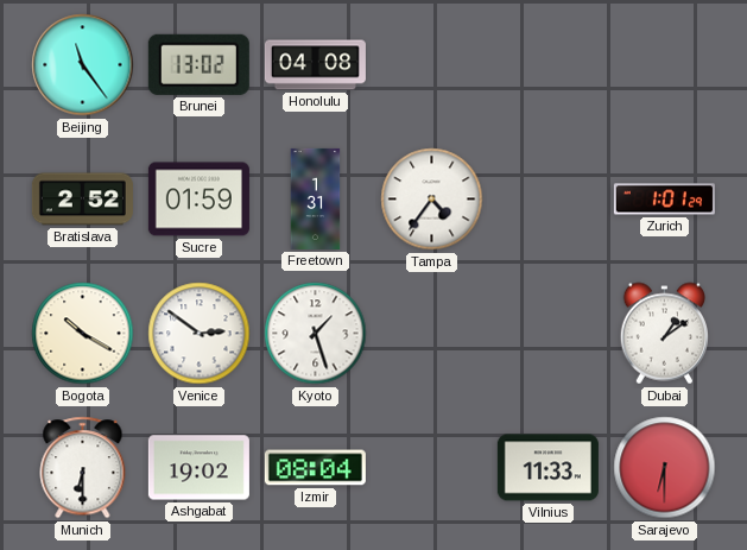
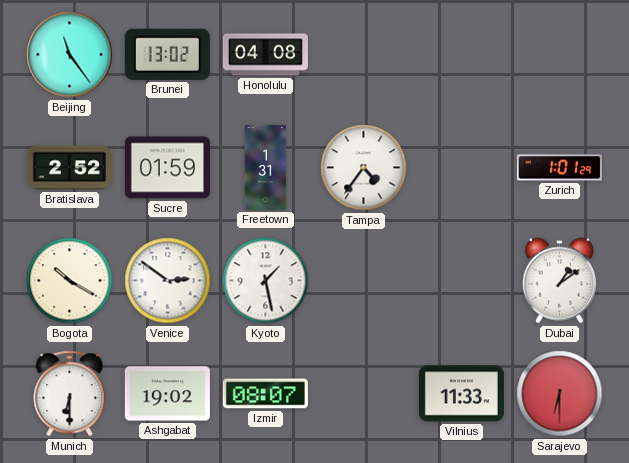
Kyoto: 1:27 -> 1:28
Izmir: 08:04 -> 08:07
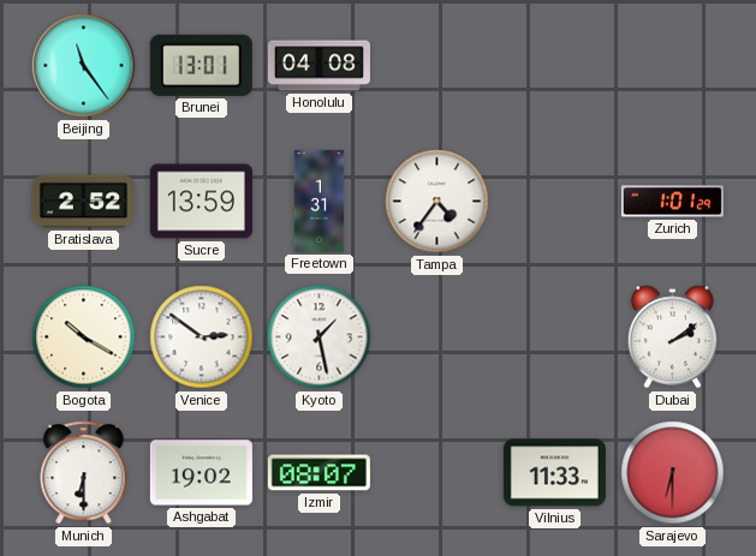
Brunei: 13:02 -> 13:01
Sucre: 01:59 -> 13:59
Dubai: 1:09 -> 2:09
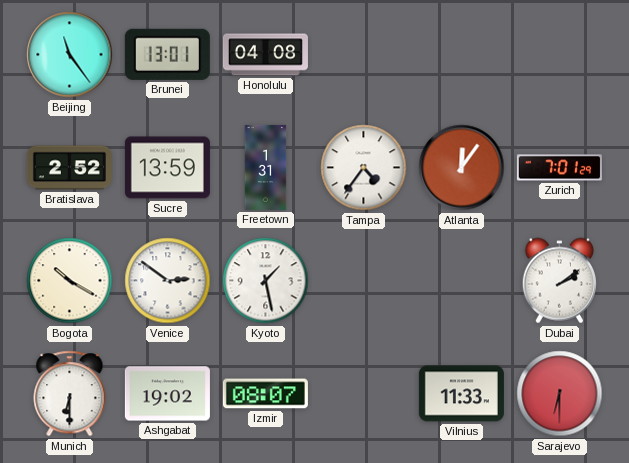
Atlanta: none -> 12:06
Zurich: 1:01 -> 7:01
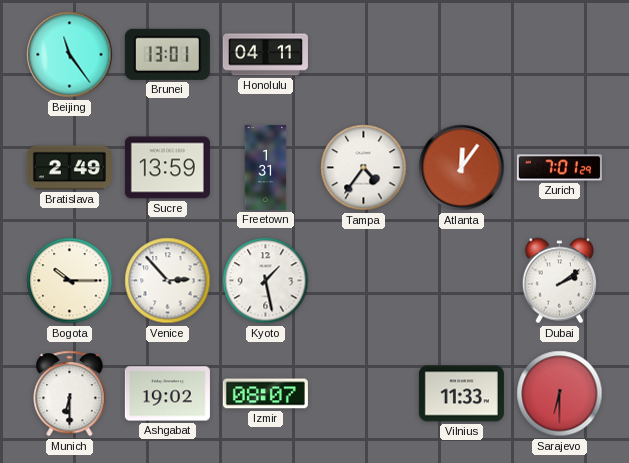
Honolulu: 04:08 -> 04:11
Bratislava: 2:52 -> 2:49
Bogota: 10:20 -> 10:15
Venice: 2:51 -> 2:53
